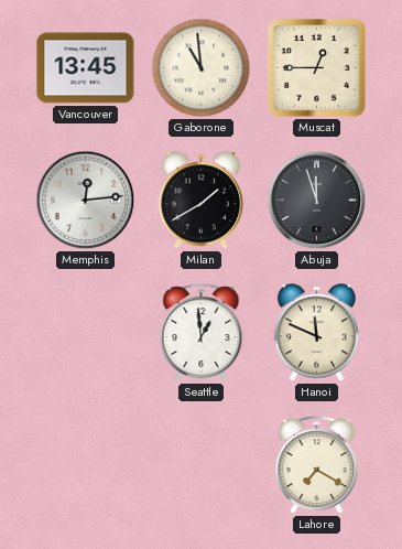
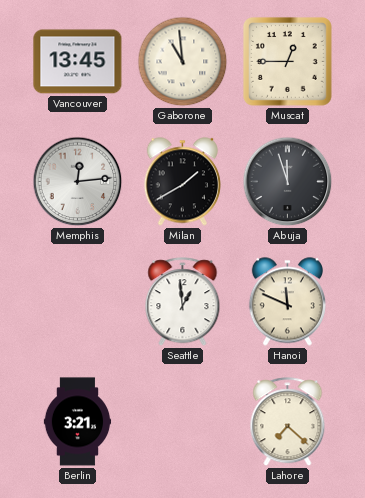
Berlin: none -> 3:21
Lahore: 7:20 -> 7:22
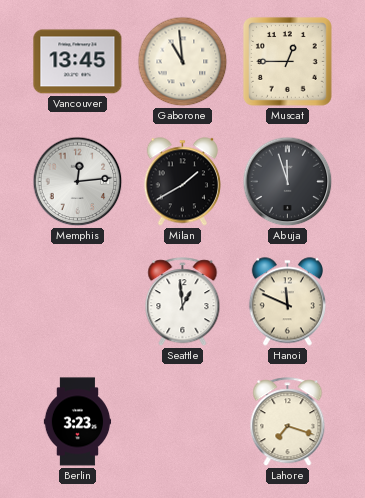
Berlin: 3:21 -> 3:23
Lahore: 7:22 -> 7:18
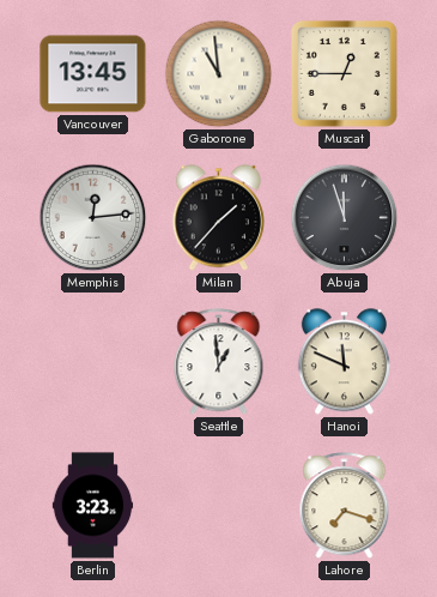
Milan: 1:40 -> 1:37
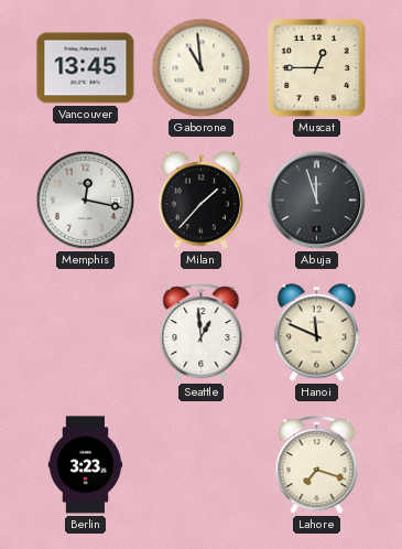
Memphis: 12:14 -> 12:17
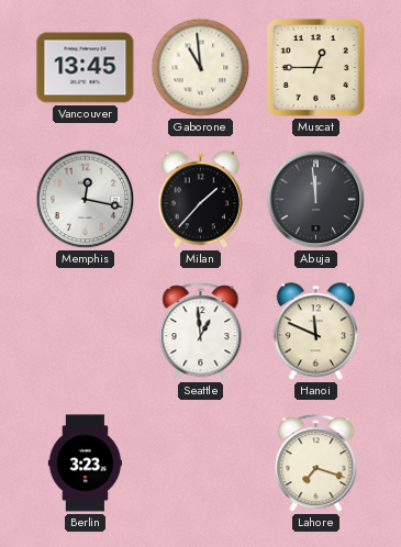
Abuja: 11:57 -> 11:59
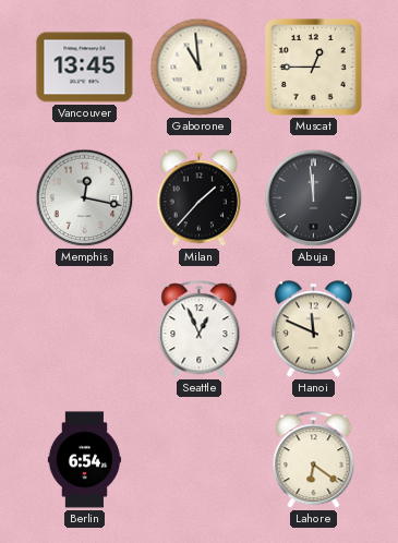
Seattle: 12:59 -> 12:56
Berlin: 3:23 -> 6:54
Lahore: 7:18 -> 6:21
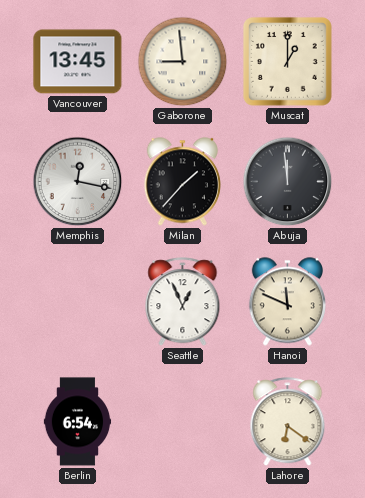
Gaborone: 10:59 -> 8:59
Muscat: 12:45 -> 1:00
